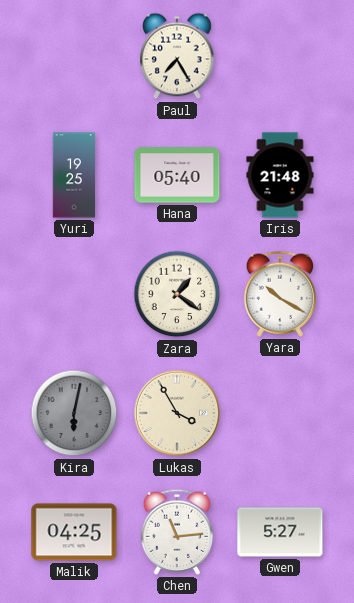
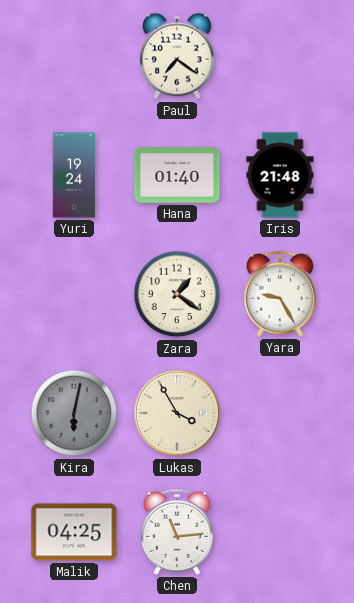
Paul: 7:25 -> 7:21
Yuri: 19:25 -> 19:24
Hana: 05:40 -> 01:40
Yara: 10:20 -> 9:25
Gwen: 5:27 -> none
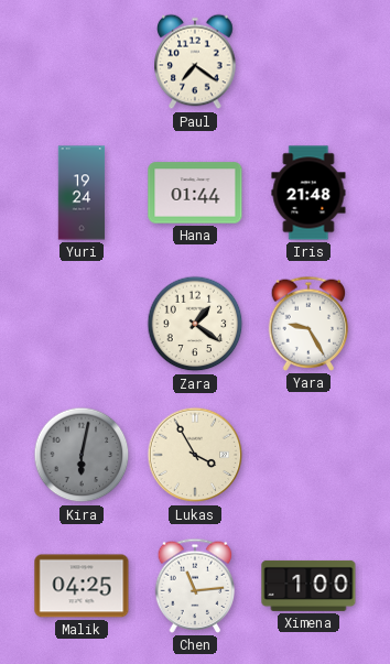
Hana: 01:40 -> 01:44
Ximena: none -> 1:00
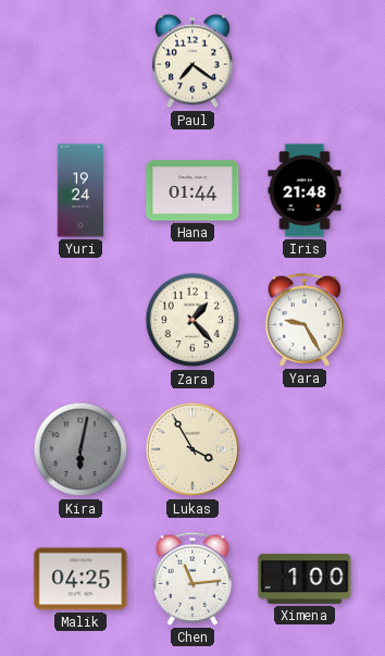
Zara: 1:21 -> 1:23
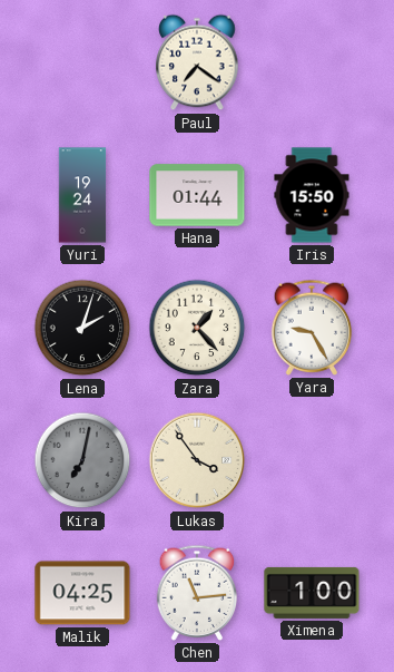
Iris: 21:48 -> 15:50
Lena: none -> 2:03
Kira: 6:02 -> 7:02
Lukas: 3:55 -> 3:54
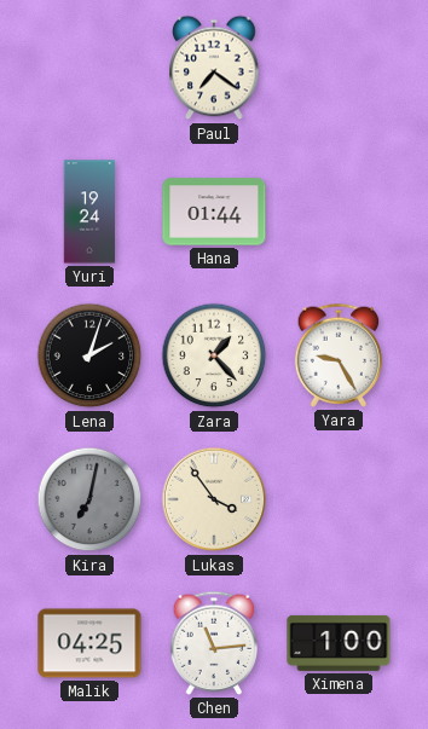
Iris: 15:50 -> none
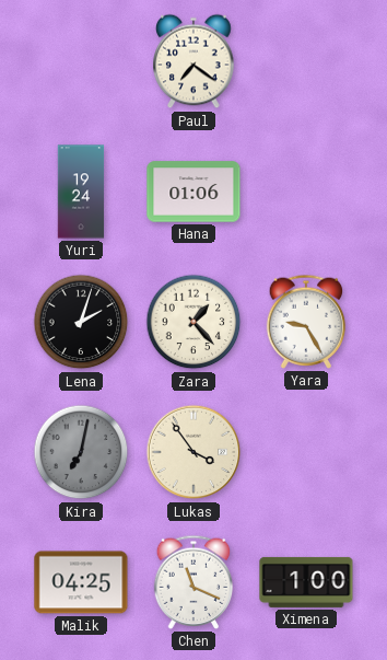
Hana: 01:44 -> 01:06
Chen: 11:14 -> 11:19
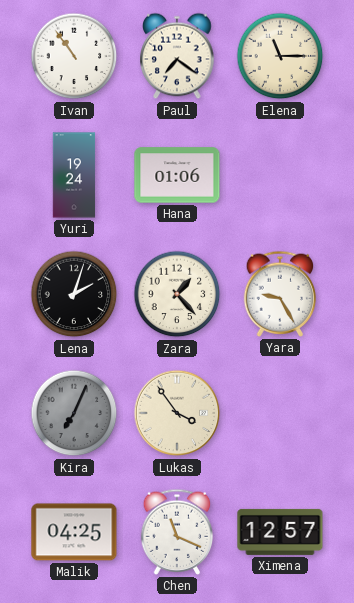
Ivan: none -> 10:54
Elena: none -> 11:15
Kira: 7:02 -> 7:04
Ximena: 1:00 -> 12:57
